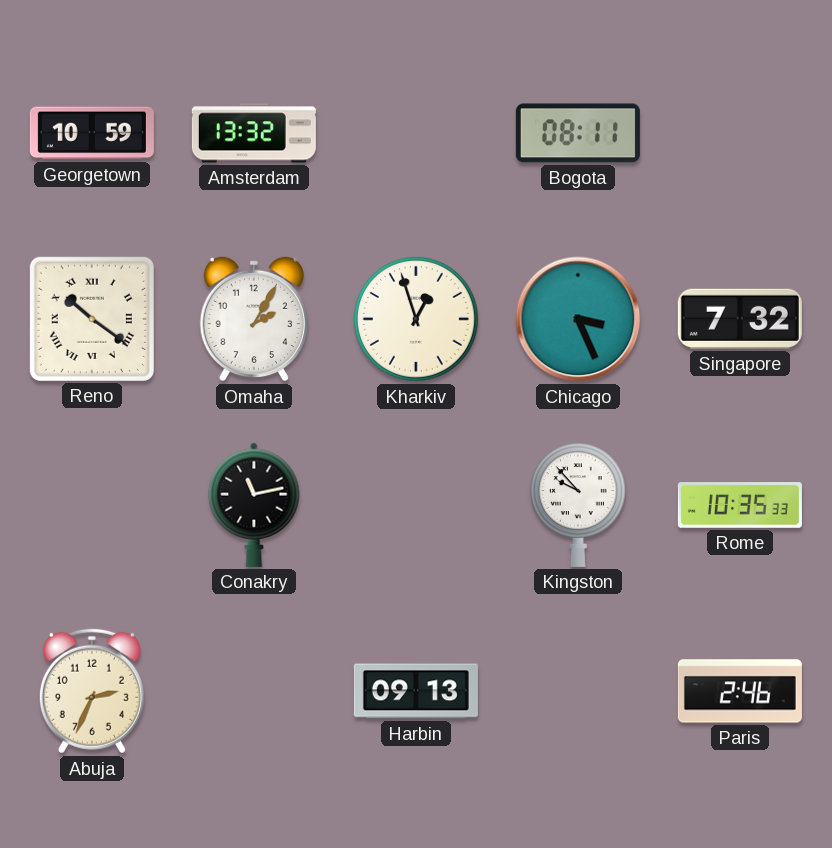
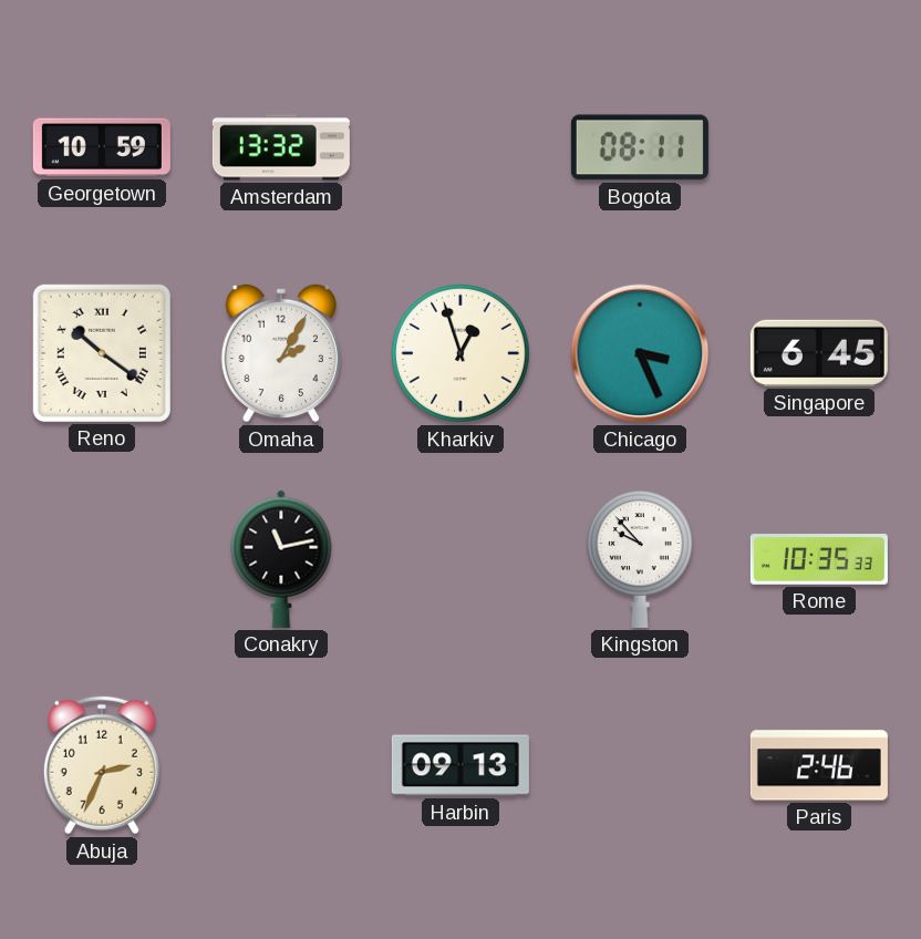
Singapore: 7:32 -> 6:45
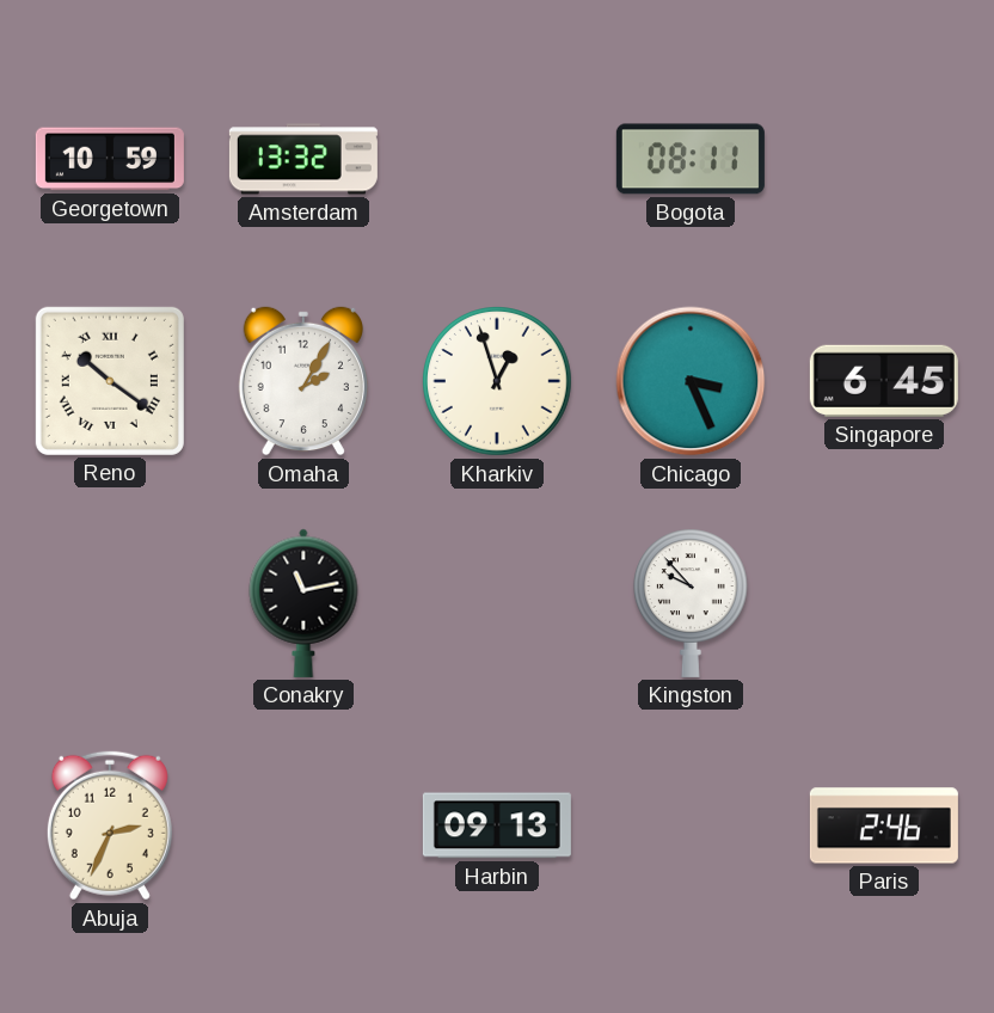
Rome: 10:35 -> none
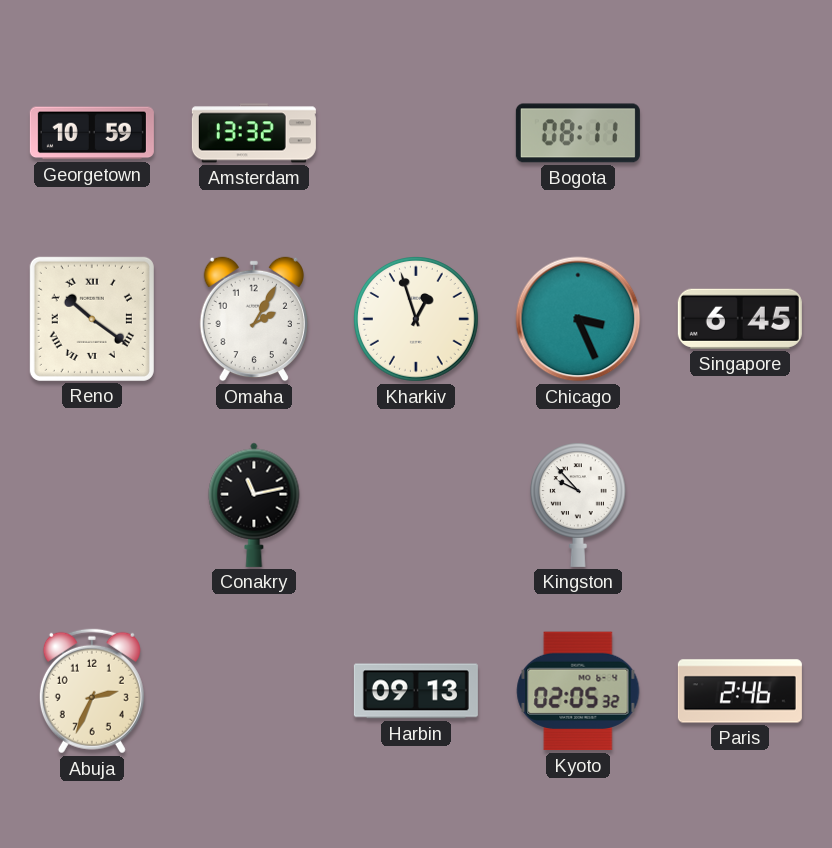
Kyoto: none -> 02:05
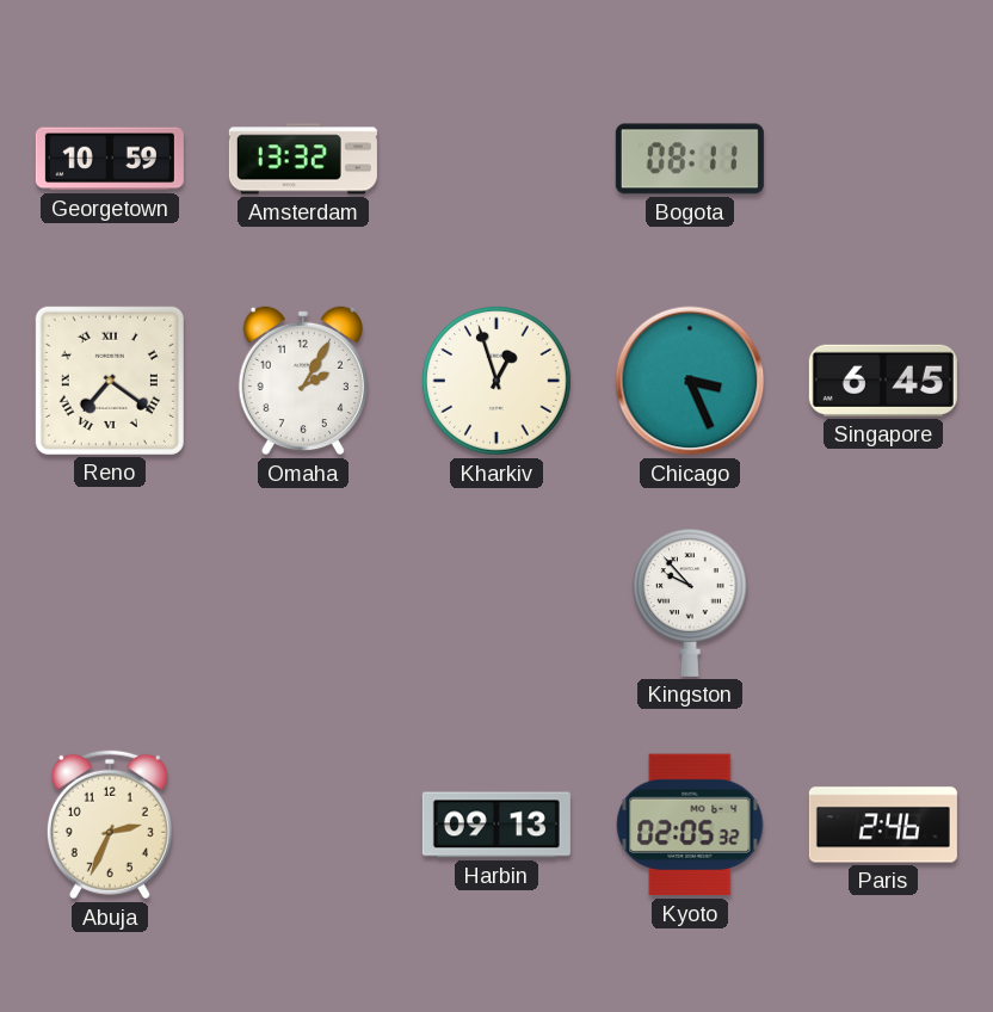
Reno: 10:21 -> 7:21
Conakry: 11:13 -> none
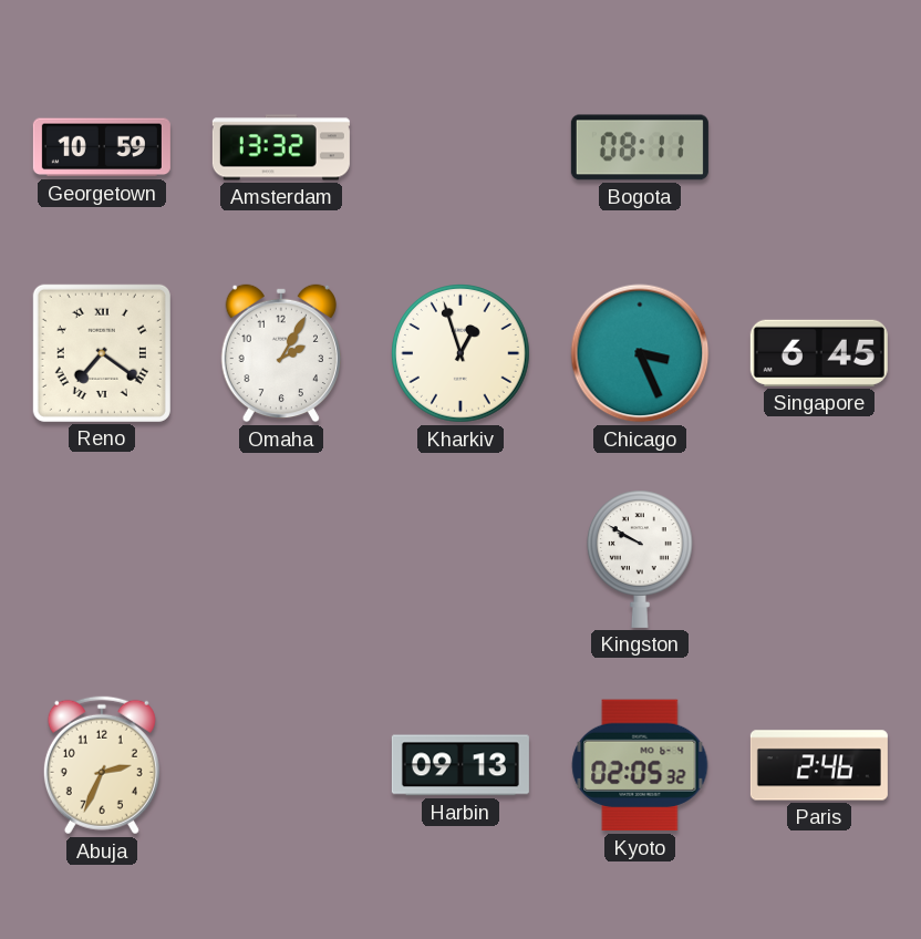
Kingston: 9:53 -> 9:50
